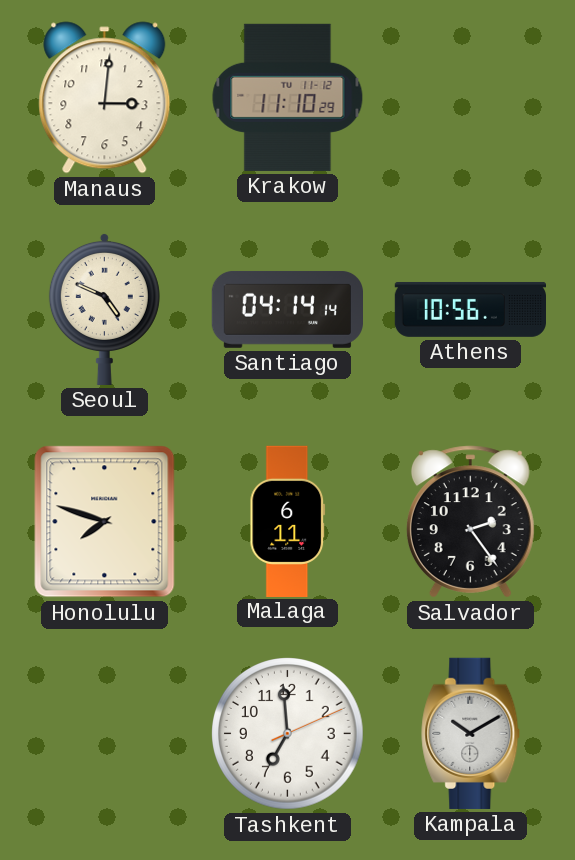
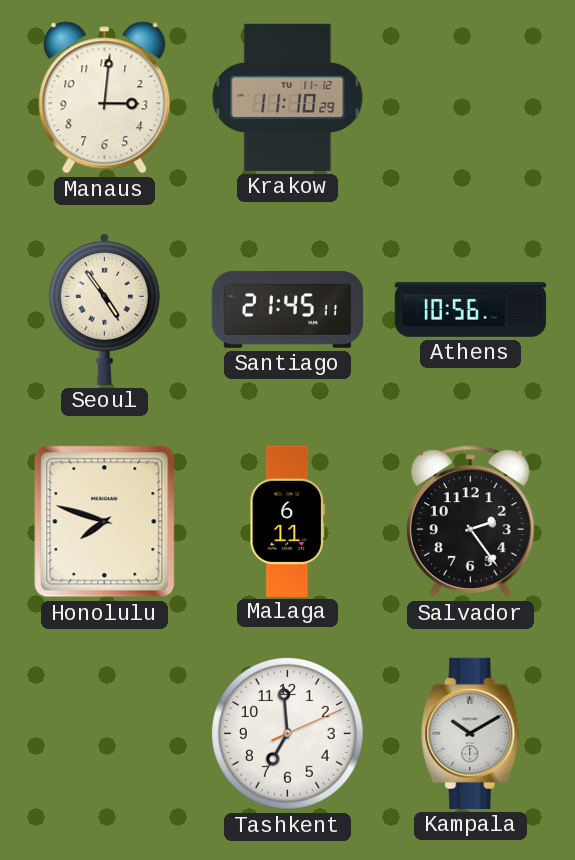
Seoul: 4:49 -> 4:54
Santiago: 04:14 -> 21:45
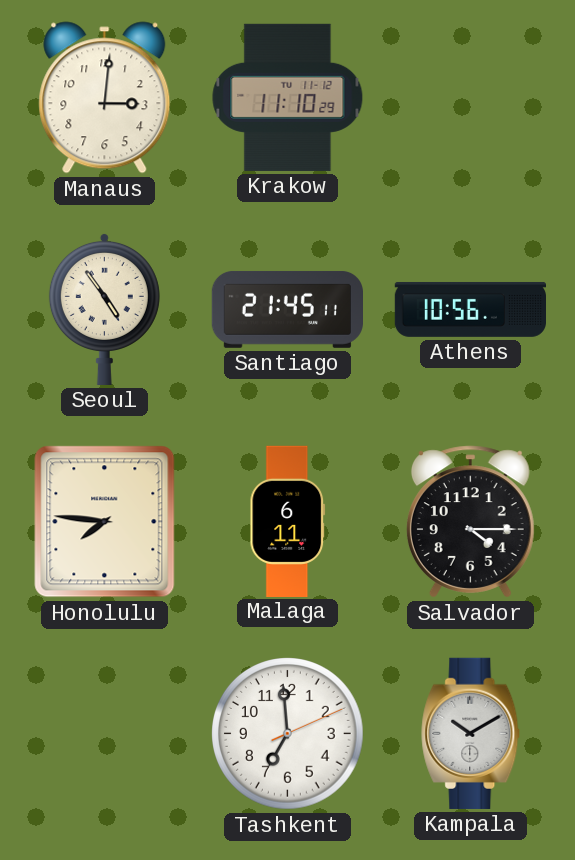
Honolulu: 7:48 -> 7:46
Salvador: 2:24 -> 4:15
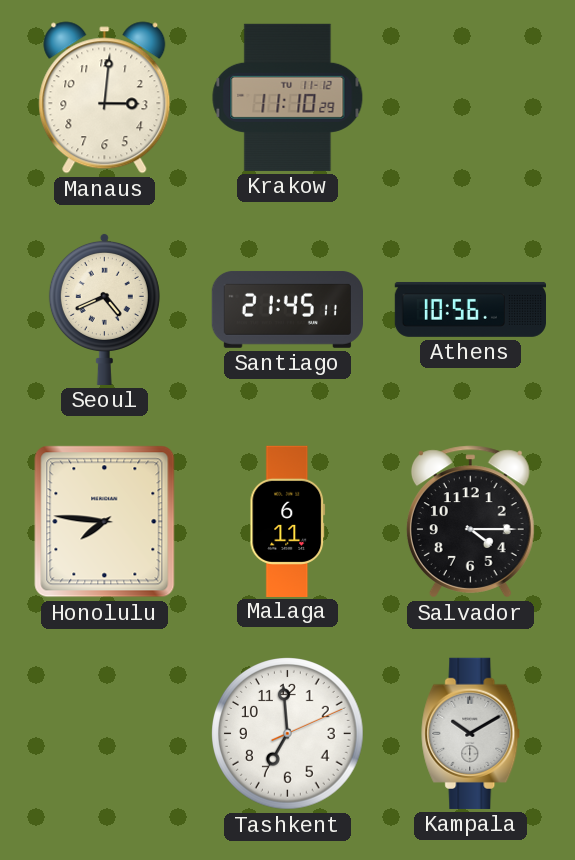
Seoul: 4:54 -> 4:41
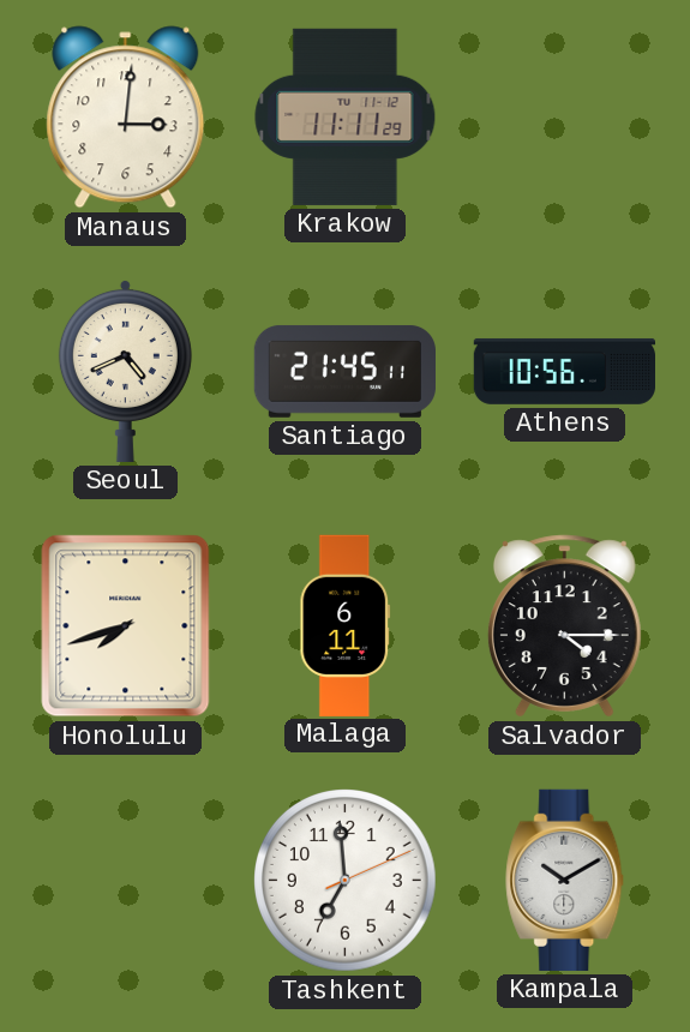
Krakow: 11:10 -> 11:11
Honolulu: 7:46 -> 7:42
